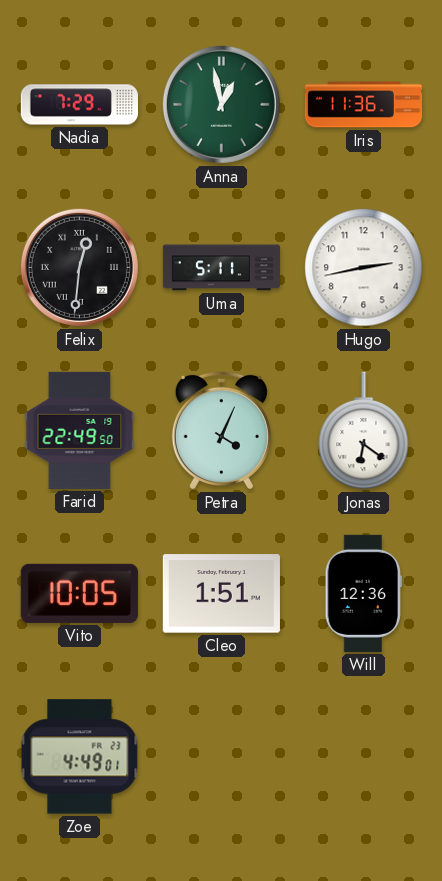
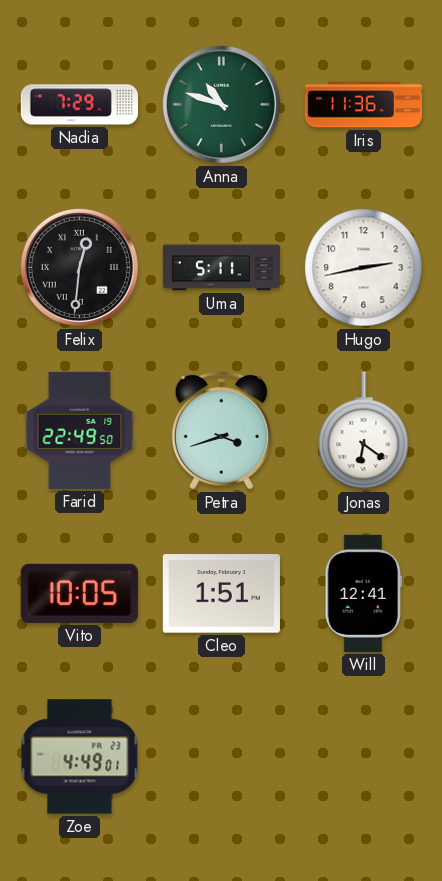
Anna: 12:58 -> 10:48
Petra: 4:04 -> 3:42
Will: 12:36 -> 12:41
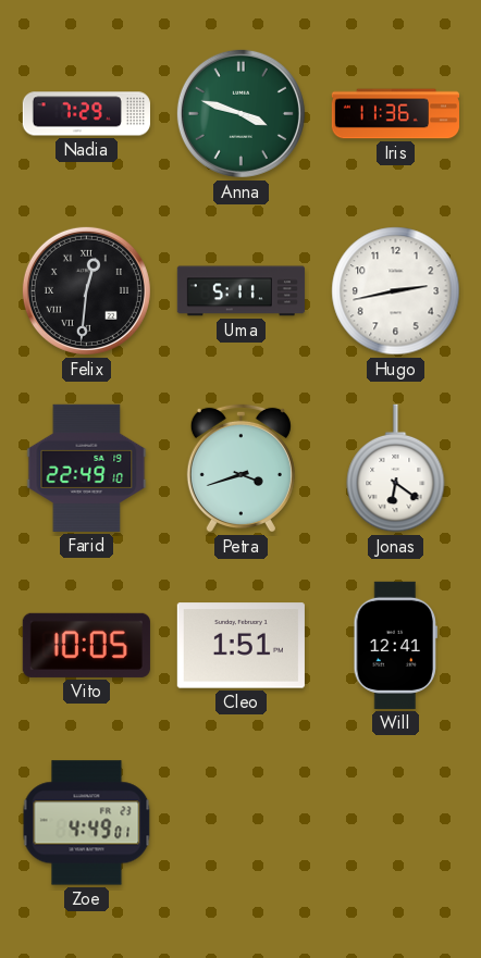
Anna: 10:48 -> 3:48
Farid: 22:49:50 -> 22:49:10
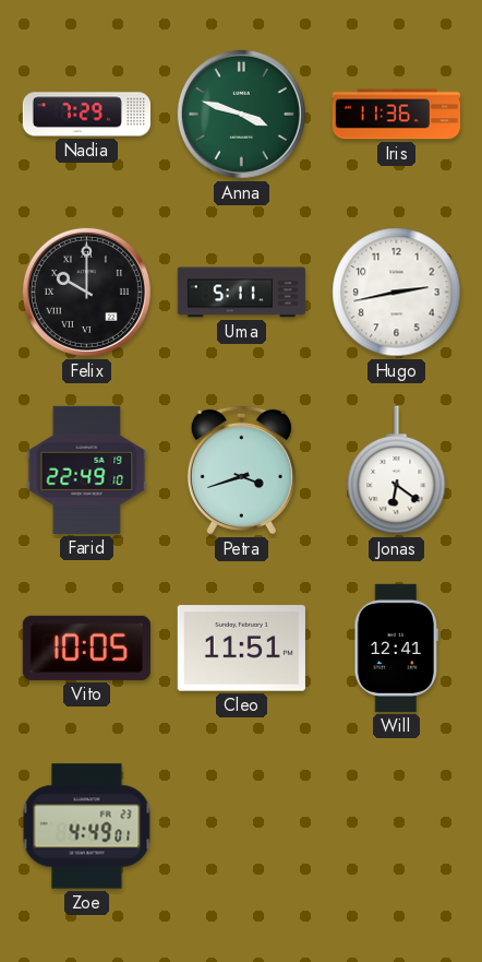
Felix: 12:31 -> 10:00
Cleo: 1:51 -> 11:51
